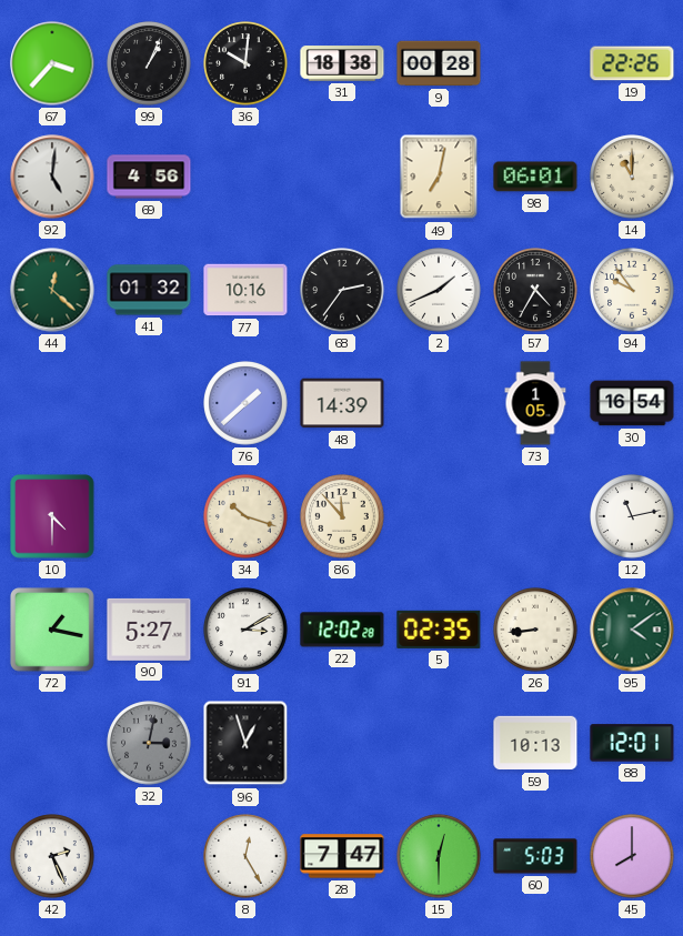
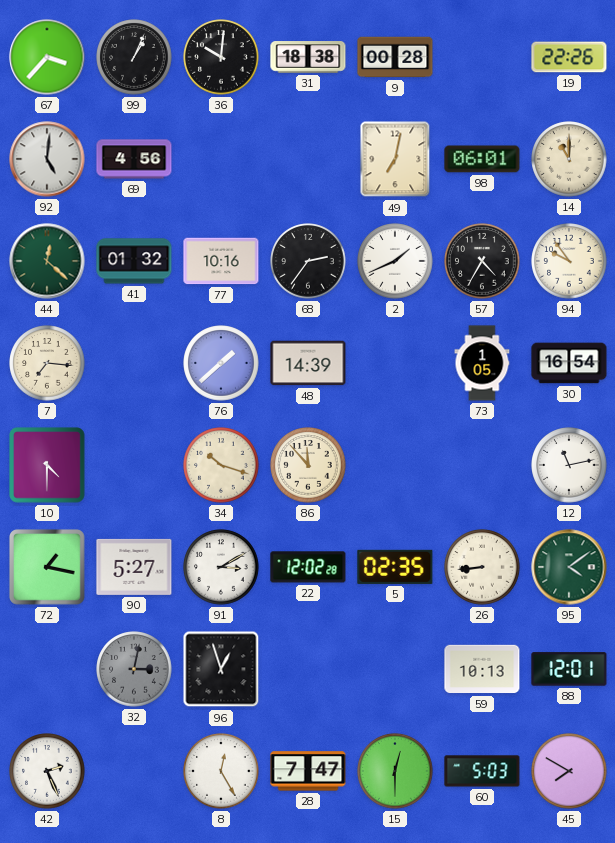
7: none -> 7:16
45: 8:00 -> 7:50
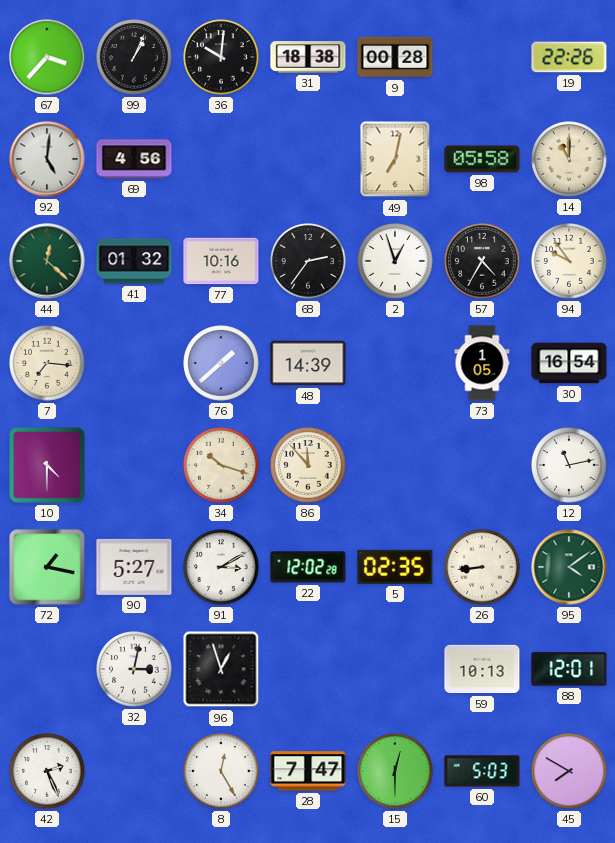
98: 06:01 -> 05:58
2: 1:41 -> 12:57
32 dial: grey -> white
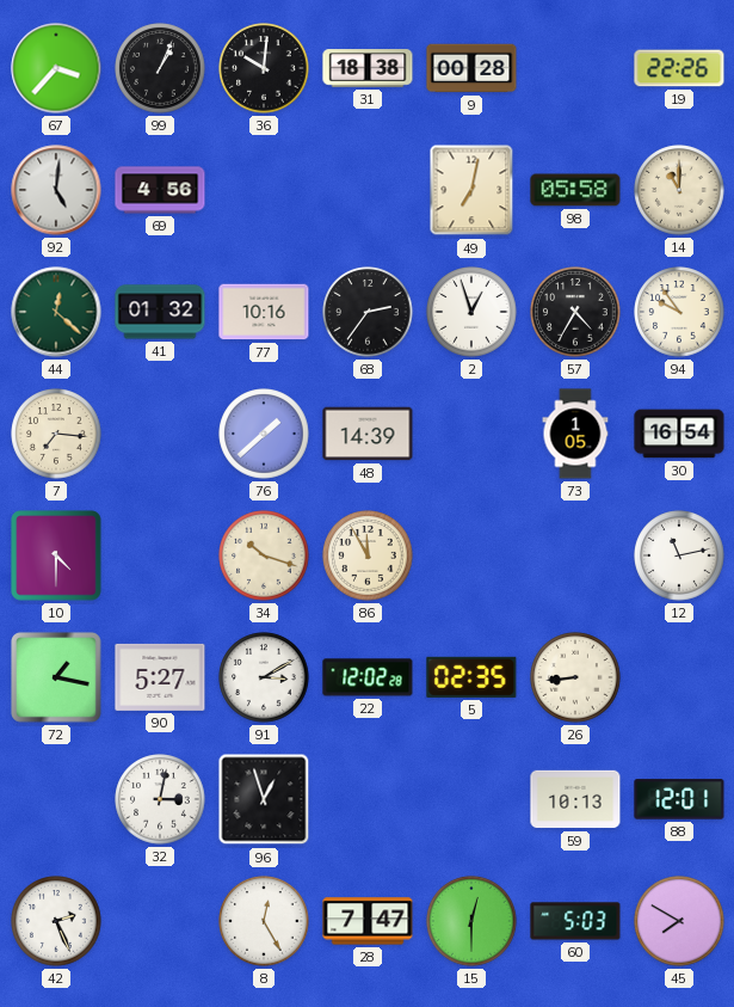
86: 11:53 -> 11:55
95: 4:09 -> none
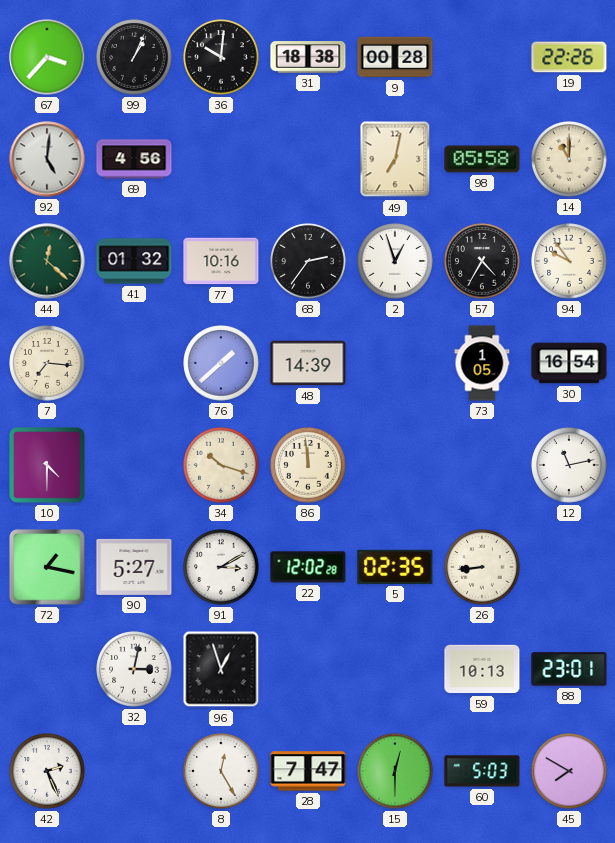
86: 11:55 -> 11:59
88: 12:01 -> 23:01
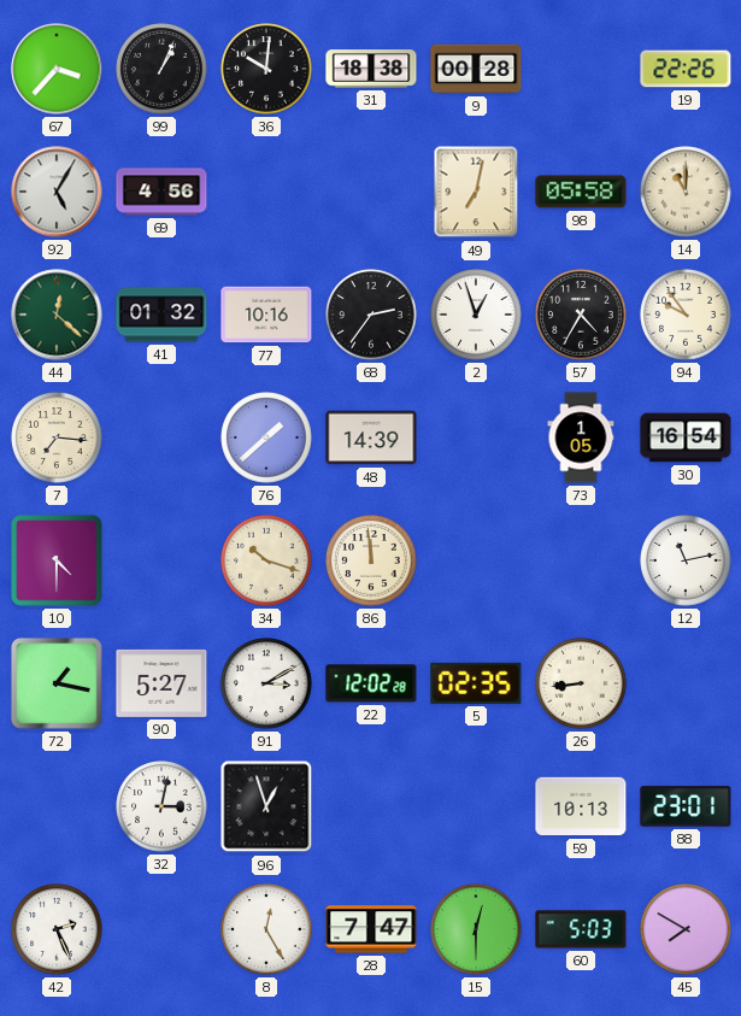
92: 5:01 -> 5:05
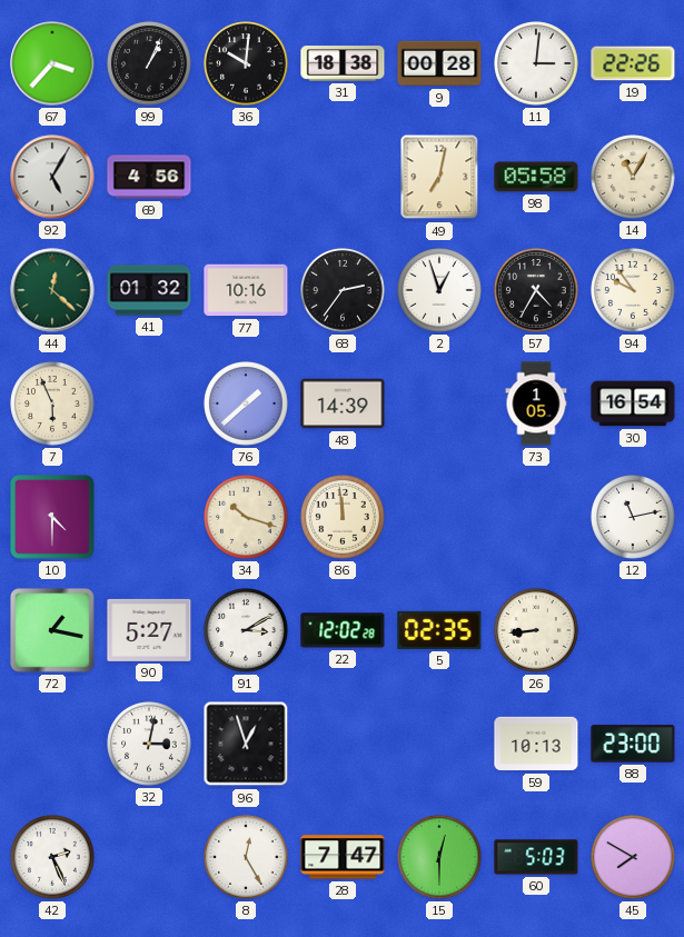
11: none -> 3:01
14: 11:00 -> 11:05
7: 7:16 -> 5:56
88: 23:01 -> 23:00
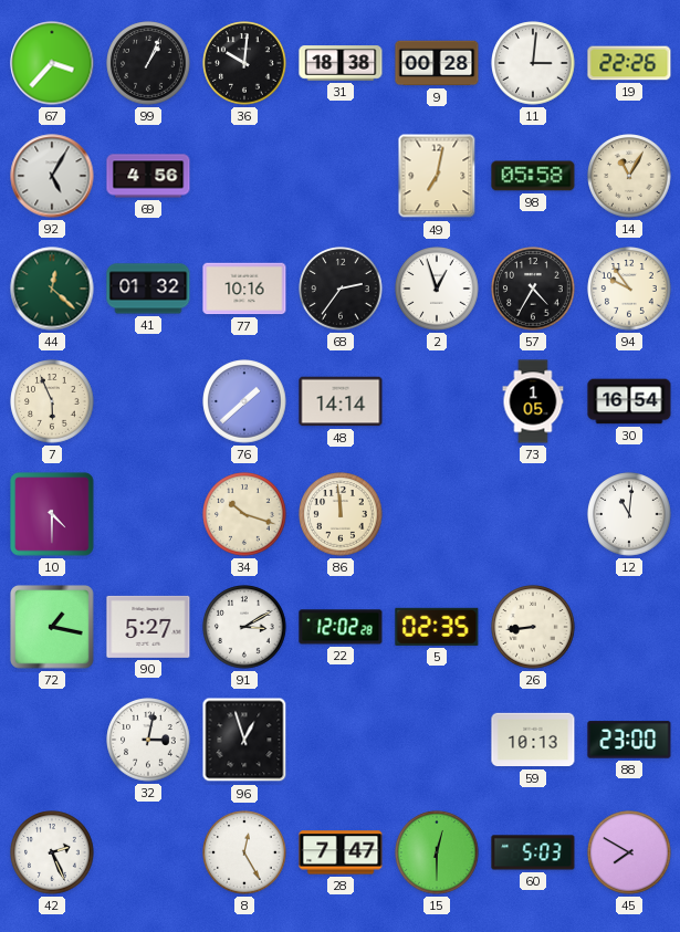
48: 14:39 -> 14:14
12: 11:13 -> 11:01
